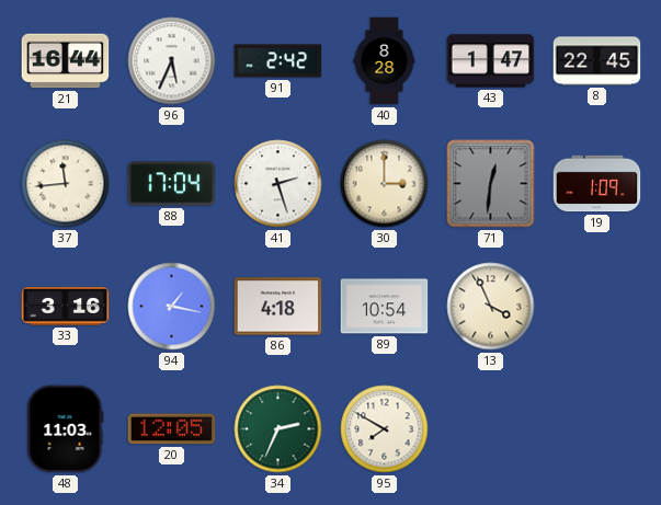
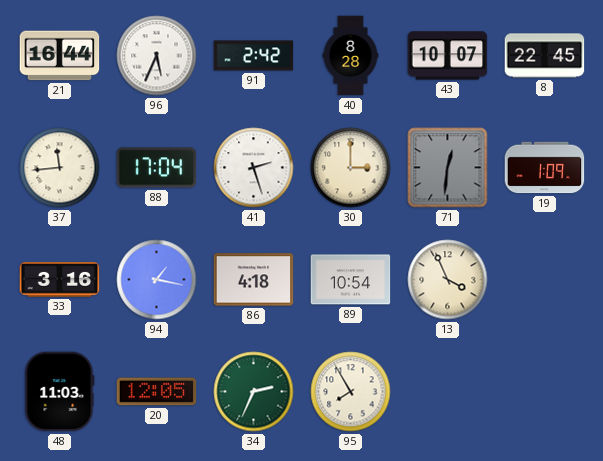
43: 1:47 -> 10:07
95: 7:50 -> 7:55
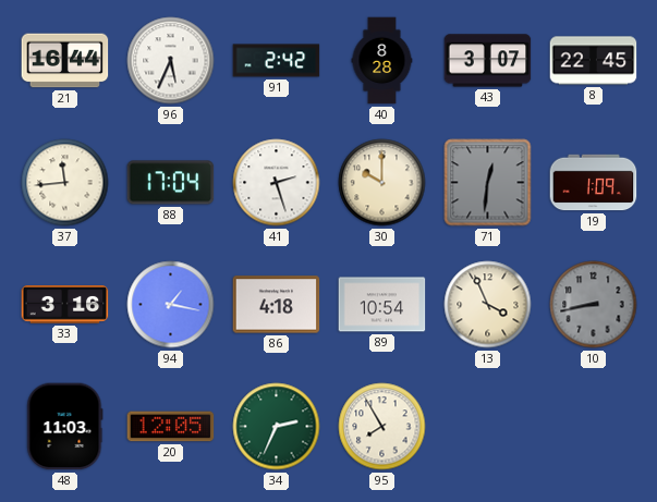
43: 10:07 -> 3:07
30: 3:00 -> 10:00
10: none -> 8:43
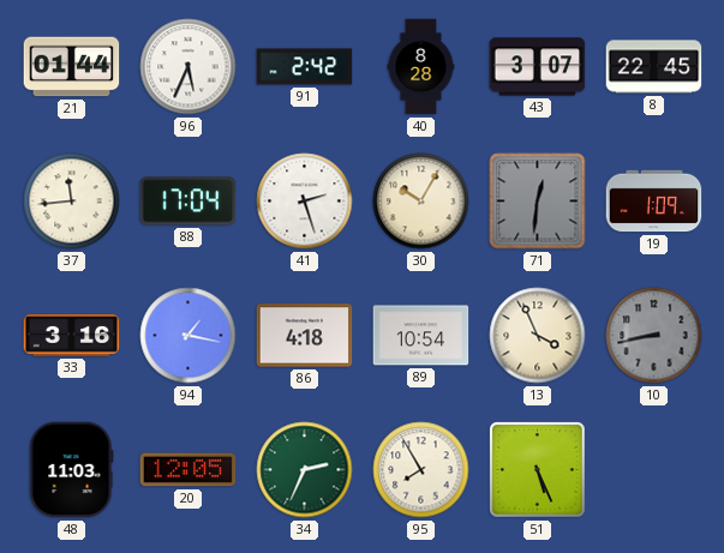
21: 16:44 -> 01:44
30: 10:00 -> 10:05
51: none -> 5:26
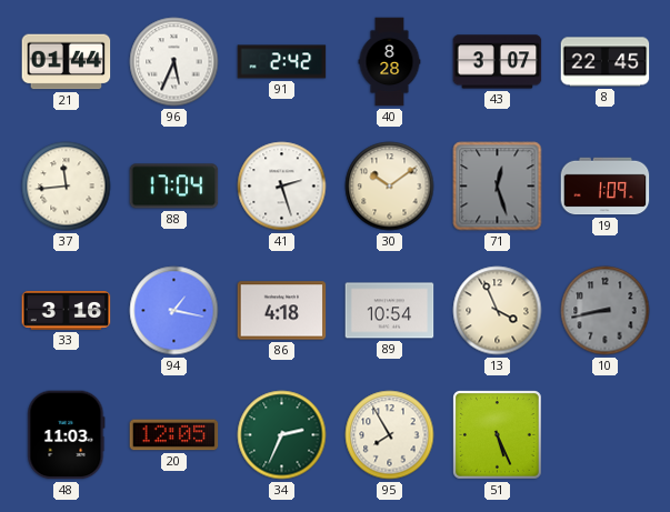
30: 10:05 -> 10:09
71: 12:31 -> 12:27
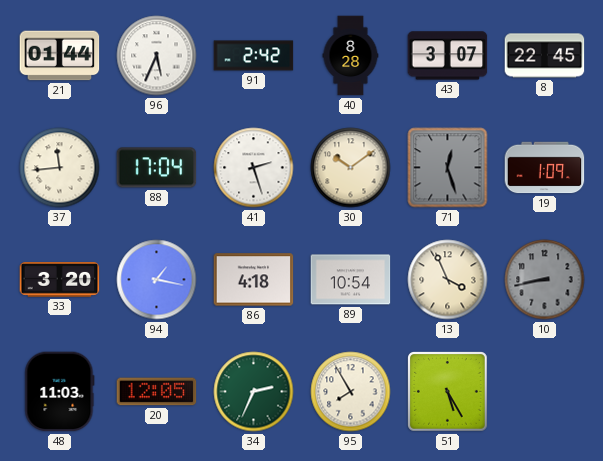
33: 3:16 -> 3:20
51: 5:26 -> 5:25
